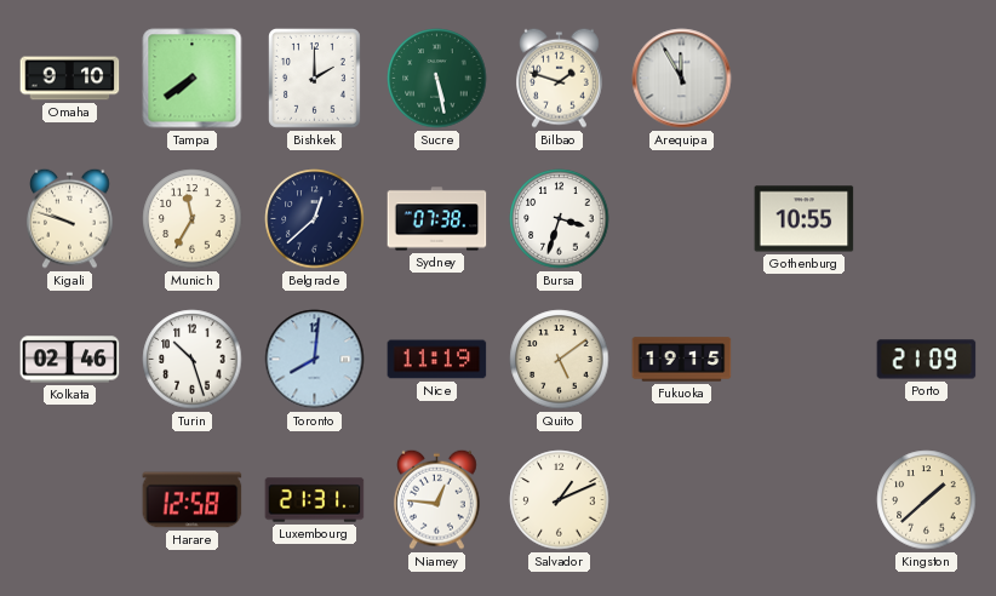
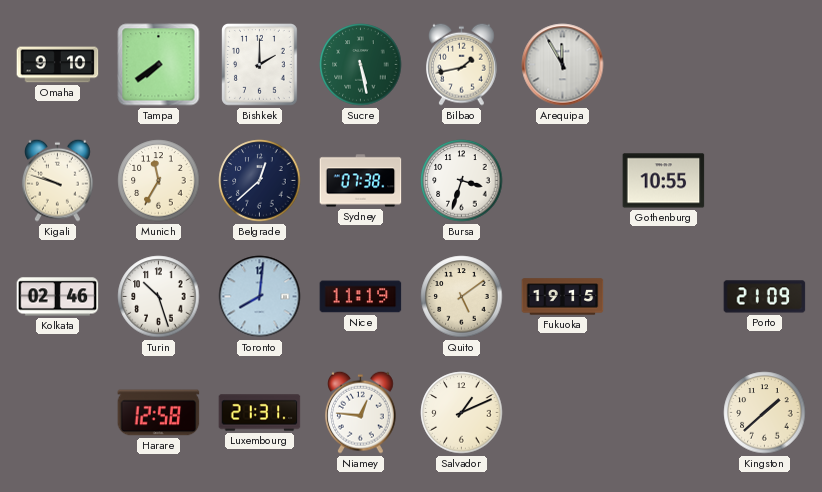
Bilbao: 1:48 -> 1:43
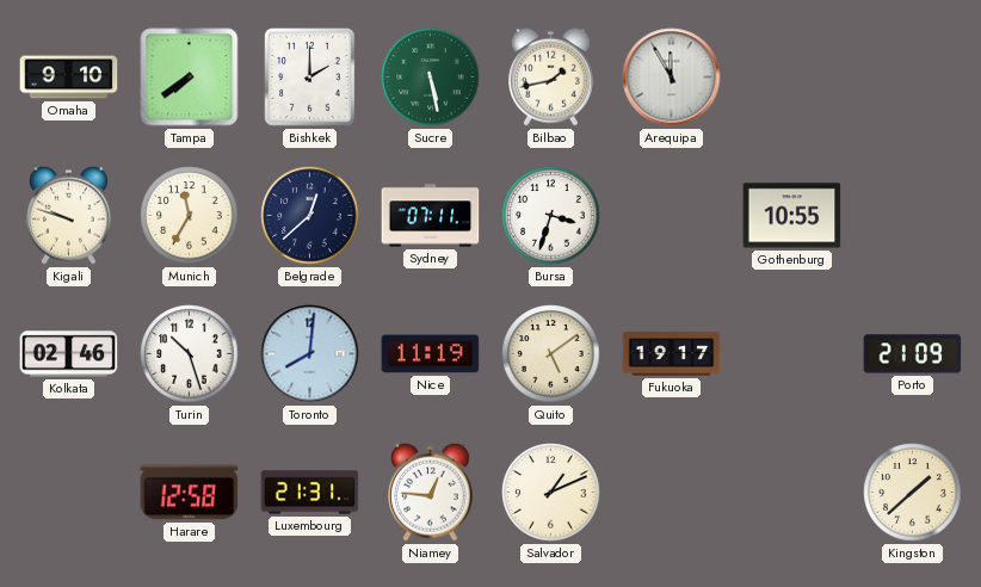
Sydney: 07:38 -> 07:11
Fukuoka: 19:15 -> 19:17
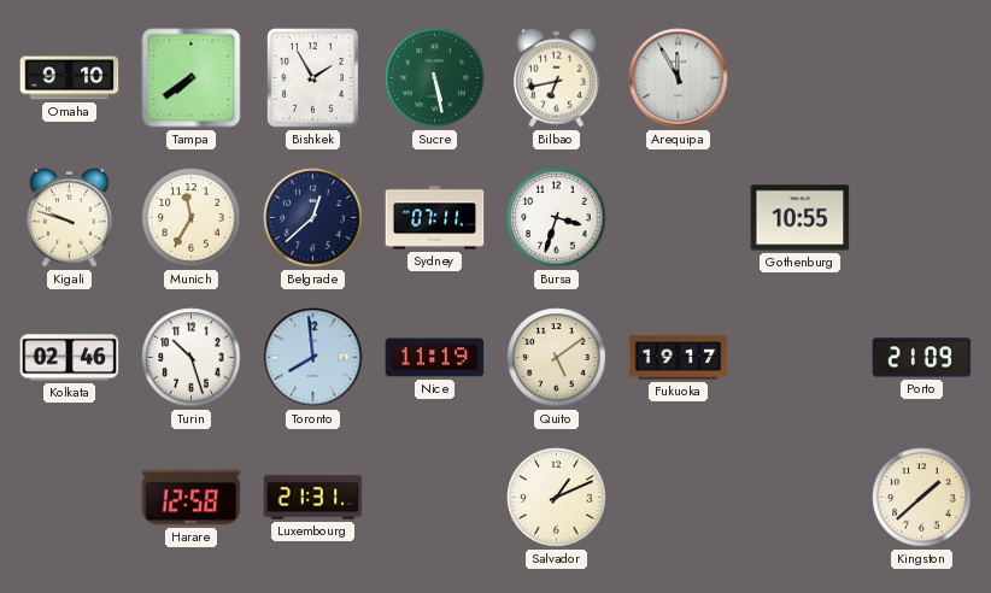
Bishkek: 2:00 -> 1:55
Bilbao: 1:43 -> 6:43
Toronto: 8:01 -> 7:59
Niamey: 12:46 -> none
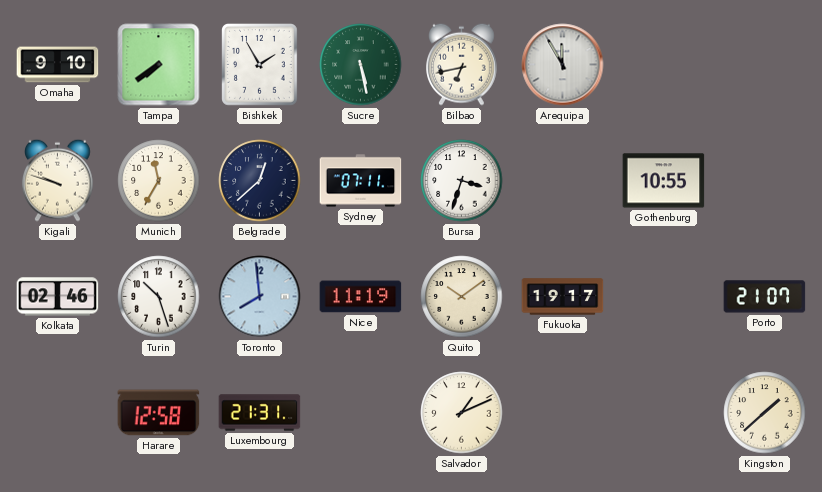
Quito: 5:09 -> 10:09
Porto: 21:09 -> 21:07
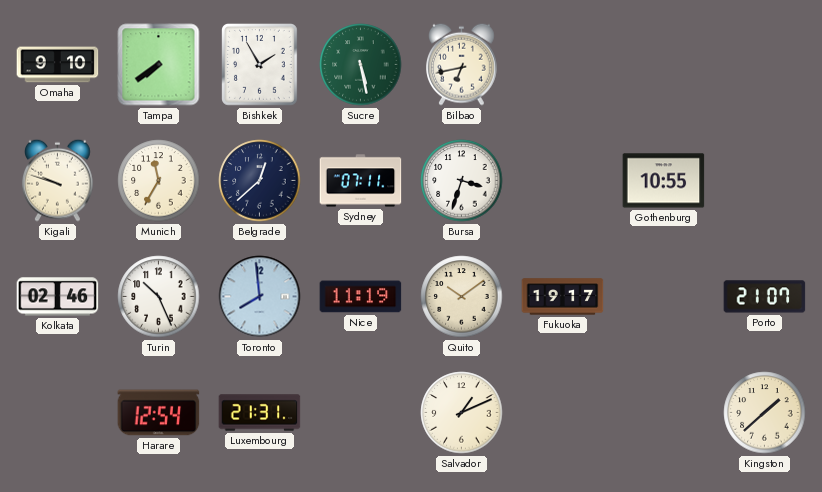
Arequipa: 11:55 -> none
Turin: 10:27 -> 10:26
Harare: 12:58 -> 12:54
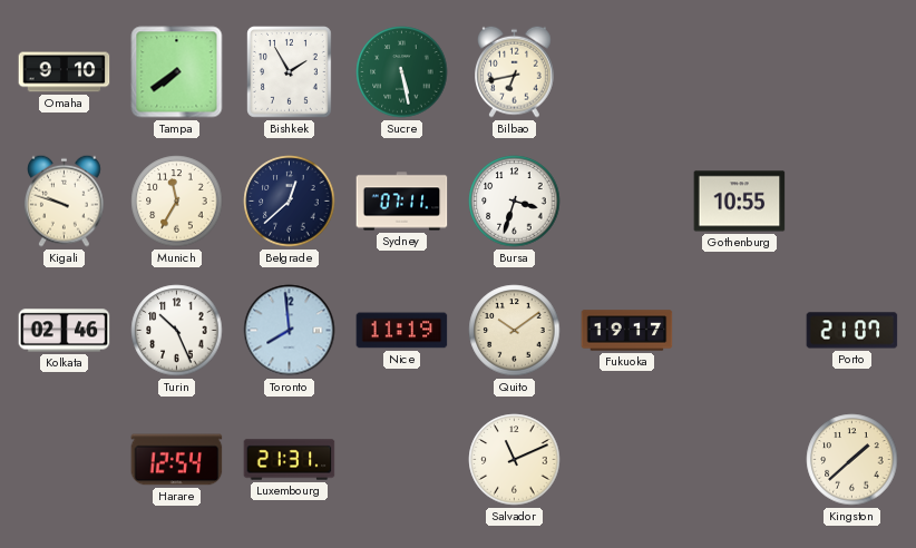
Salvador: 1:11 -> 11:11
